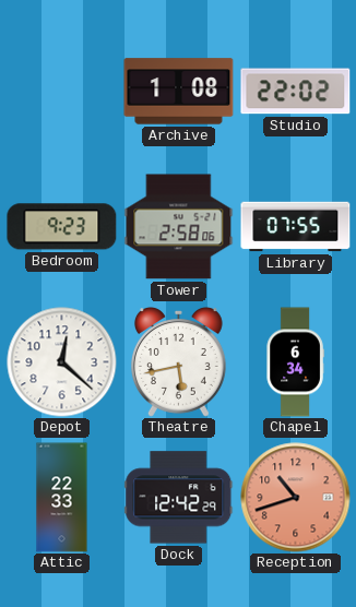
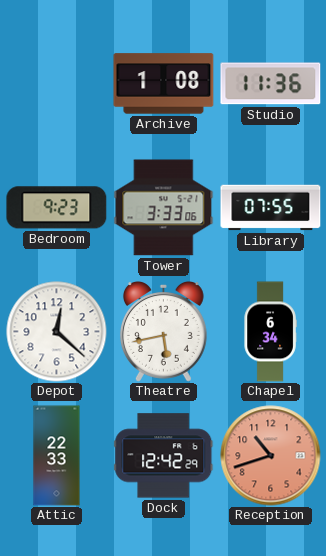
Studio: 22:02 -> 11:36
Tower: 2:58 -> 3:33
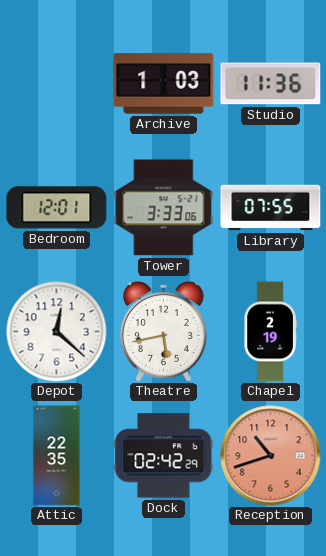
Archive: 1:08 -> 1:03
Bedroom: 9:23 -> 12:01
Chapel: 6:34 -> 2:19
Attic: 22:33 -> 22:35
Dock: 12:42 -> 02:42
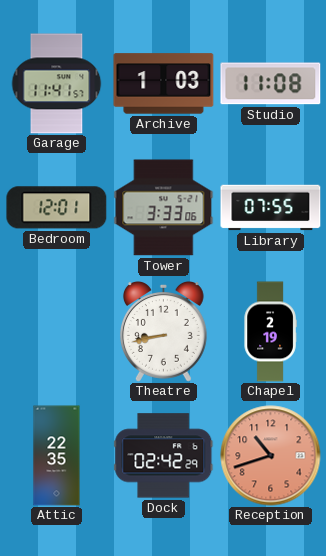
Garage: none -> 11:41
Studio: 11:36 -> 11:08
Depot: 12:22 -> none
Theatre: 5:43 -> 8:43
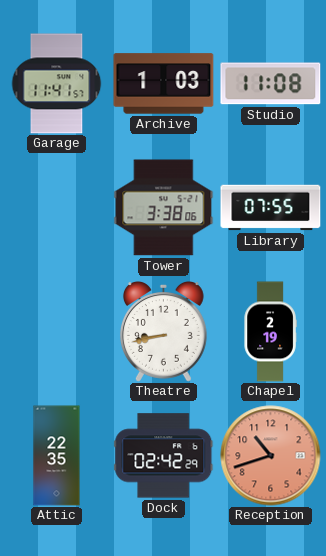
Bedroom: 12:01 -> none
Tower: 3:33 -> 3:38
